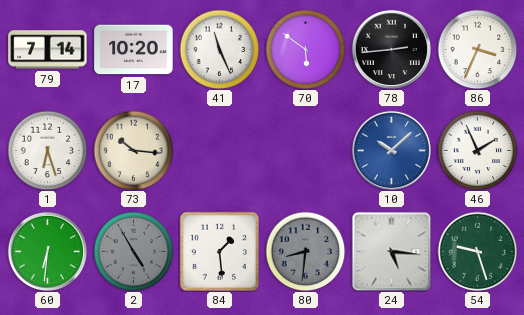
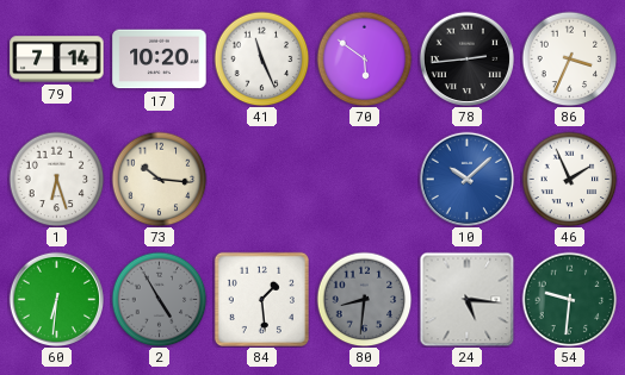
54: 9:27 -> 9:31
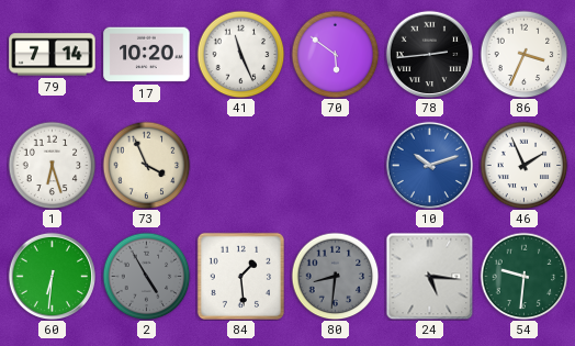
73: 10:16 -> 3:56
10: 10:08 -> 10:12
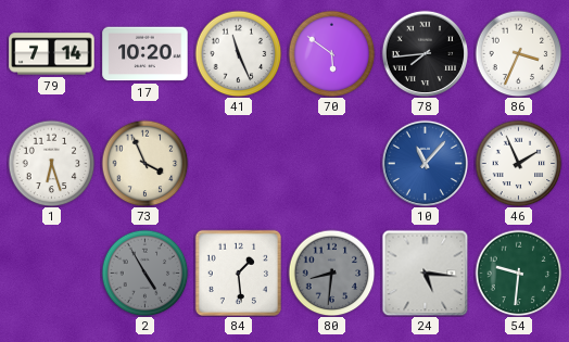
78: 2:44 -> 7:44
10: 10:12 -> 11:07
60: 6:31 -> none
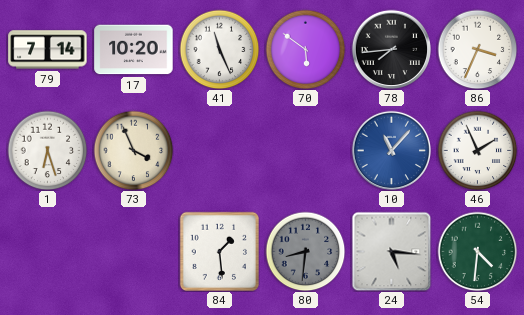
2: 4:55 -> none
54: 9:31 -> 4:31
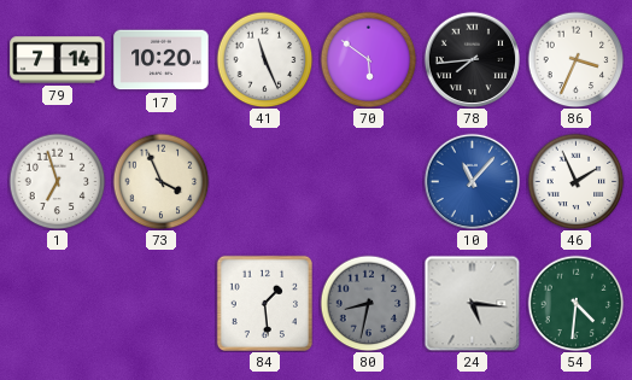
1: 6:27 -> 6:57
80: 8:31 -> 8:32
